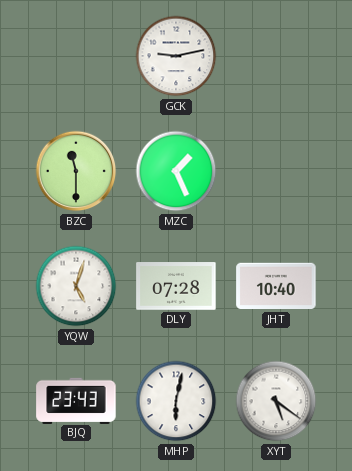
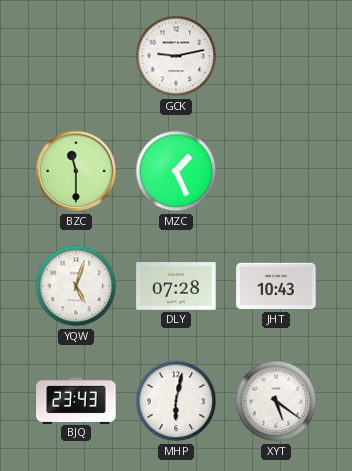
JHT: 10:40 -> 10:43
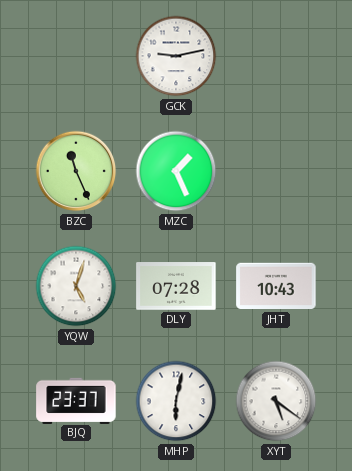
BZC: 11:30 -> 11:26
BJQ: 23:43 -> 23:37
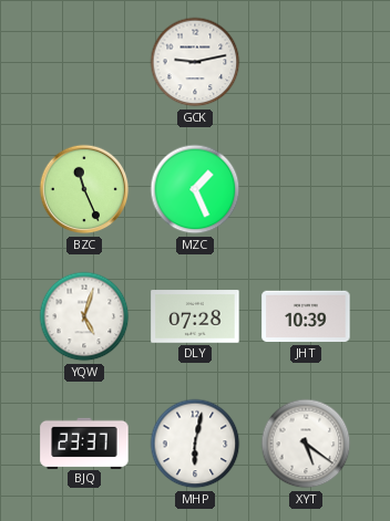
JHT: 10:43 -> 10:39
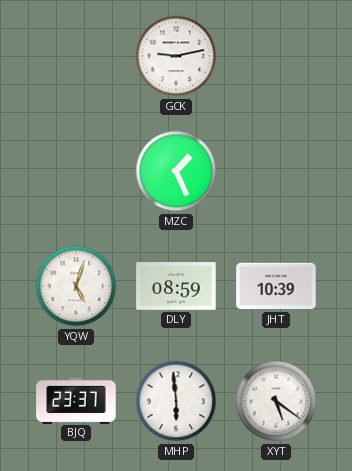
BZC: 11:26 -> none
DLY: 07:28 -> 08:59
MHP: 6:02 -> 5:59
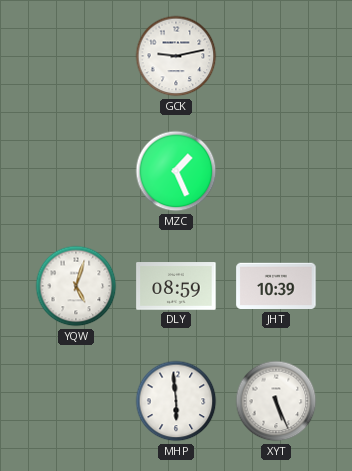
BJQ: 23:37 -> none
XYT: 5:21 -> 5:26
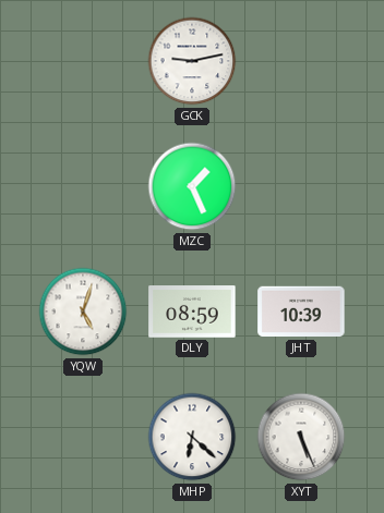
MHP: 5:59 -> 6:22
